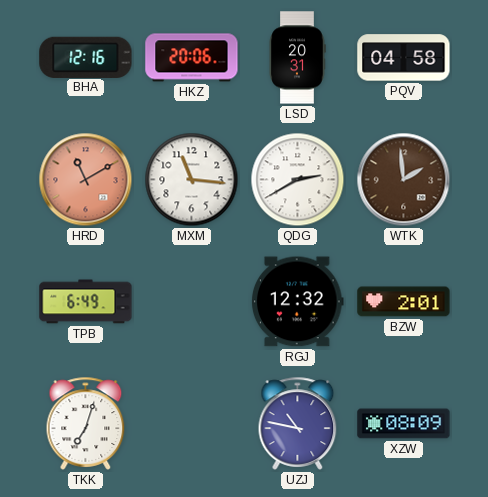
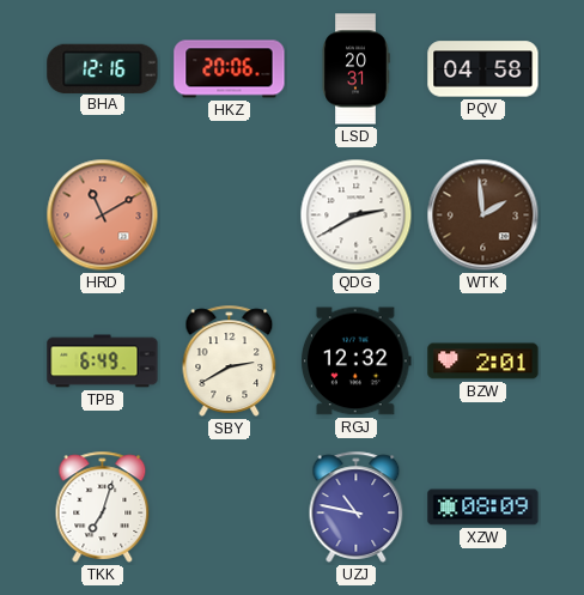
MXM: 11:16 -> none
SBY: none -> 2:40
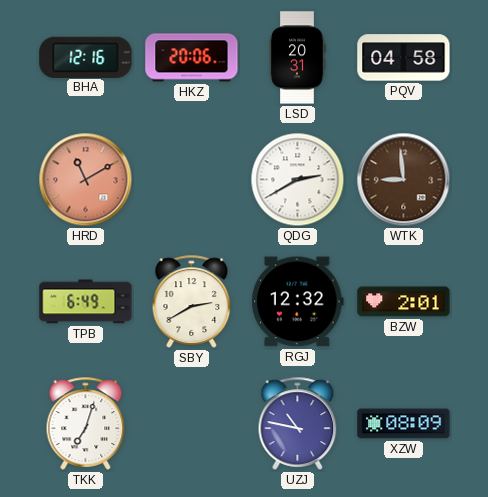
WTK: 1:59 -> 8:59
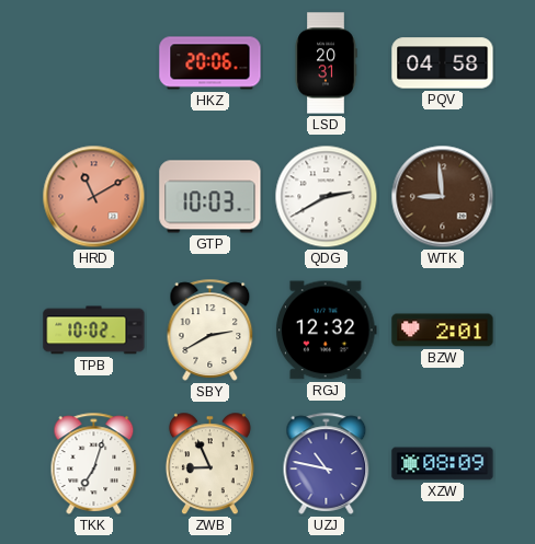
BHA: 12:16 -> none
GTP: none -> 10:03
TPB: 6:49 -> 10:02
ZWB: none -> 8:56
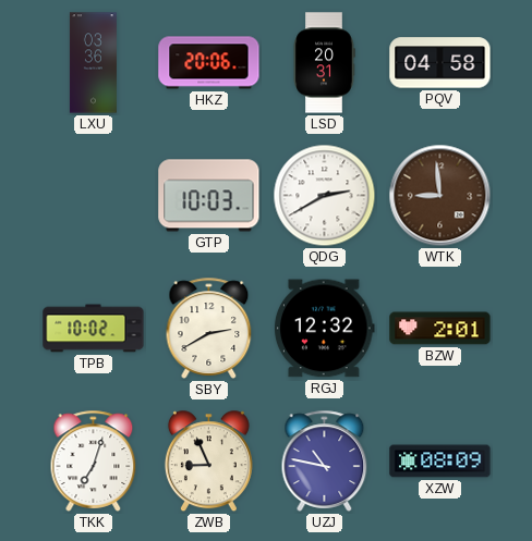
LXU: none -> 03:36
HRD: 11:10 -> none
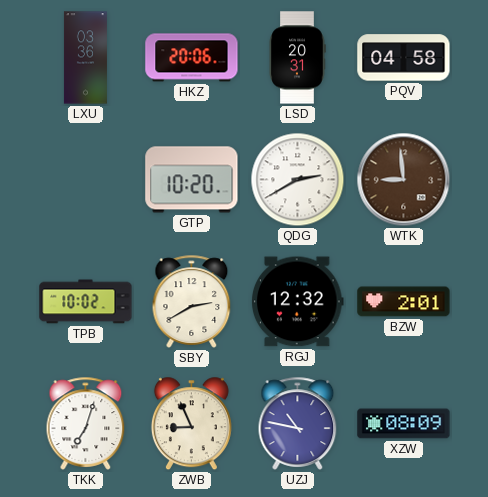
GTP: 10:03 -> 10:20
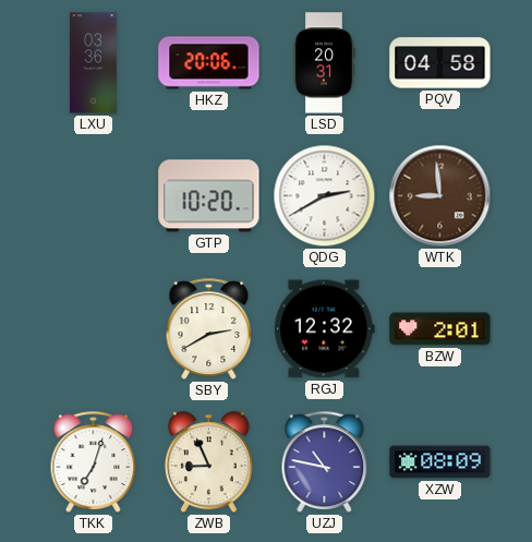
TPB: 10:02 -> none
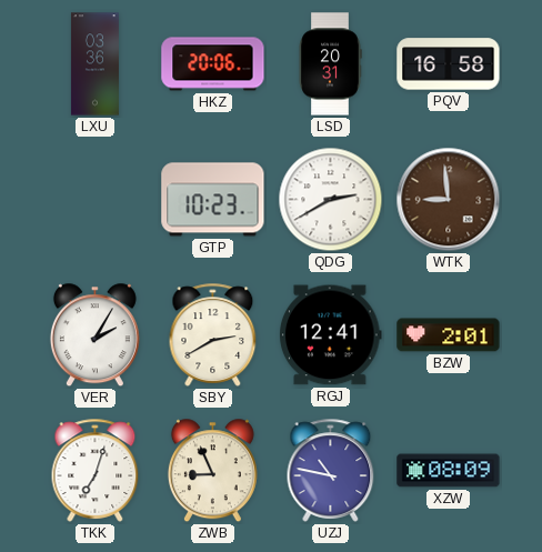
PQV: 04:58 -> 16:58
GTP: 10:20 -> 10:23
VER: none -> 2:05
RGJ: 12:32 -> 12:41
